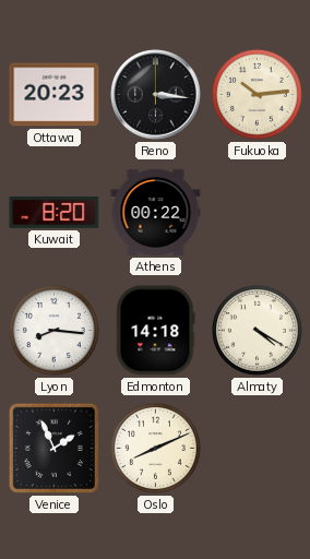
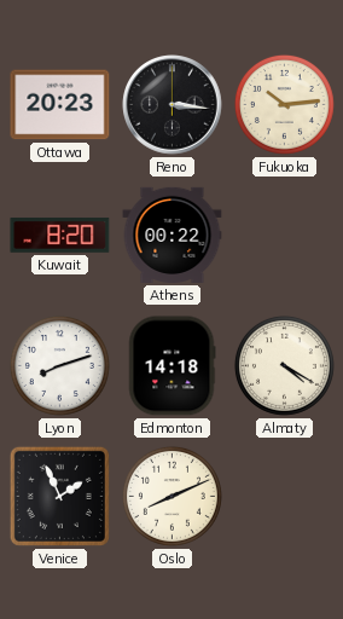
Lyon: 8:16 -> 8:12
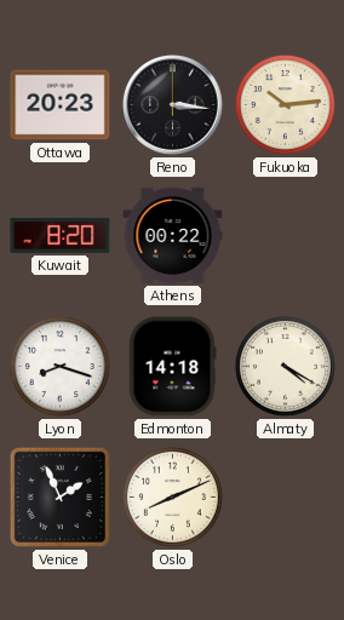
Lyon: 8:12 -> 8:18
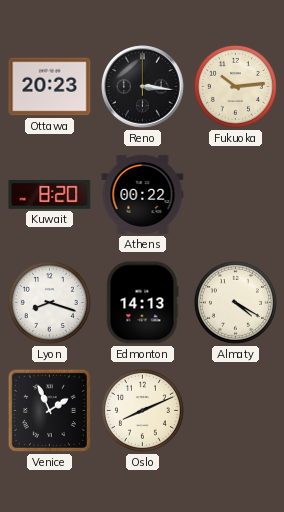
Edmonton: 14:18 -> 14:13
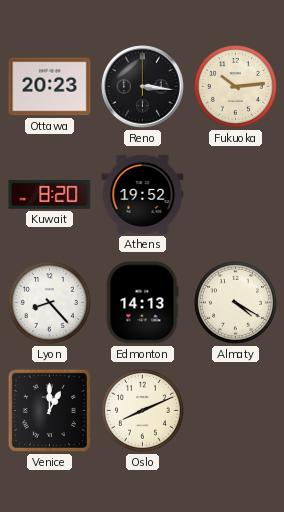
Athens: 00:22 -> 19:52
Lyon: 8:18 -> 8:23
Venice: 1:56 -> 1:00
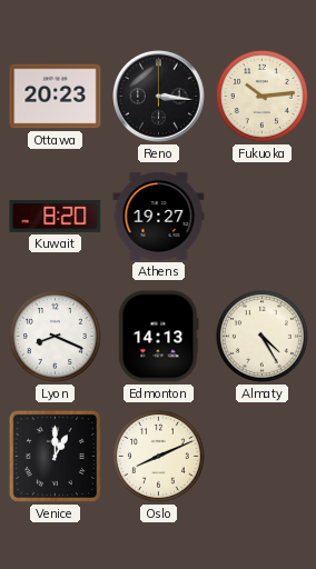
Athens: 19:52 -> 19:27
Lyon: 8:23 -> 8:19
Almaty: 4:20 -> 4:25
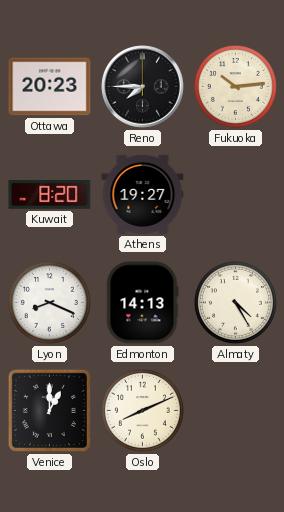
Reno: 3:16 -> 7:45
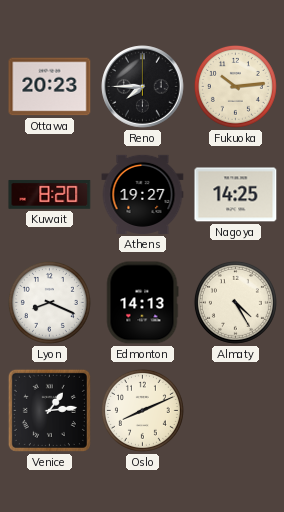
Nagoya: none -> 14:25
Venice: 1:00 -> 1:14
